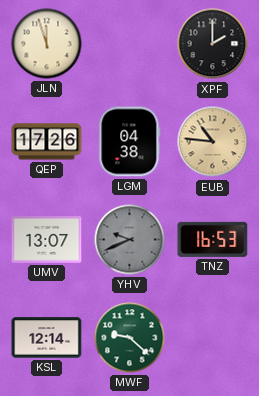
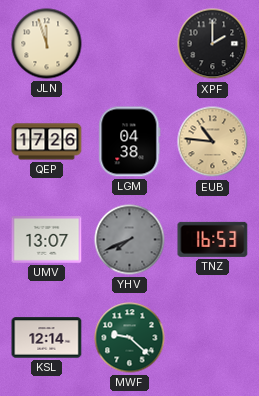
YHV: 9:41 -> 7:41
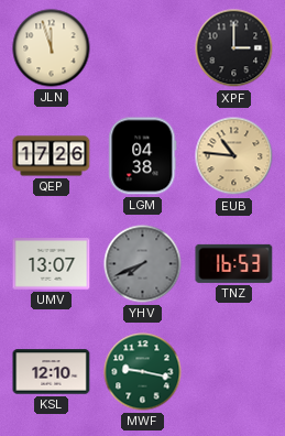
XPF: 2:00 -> 3:00
KSL: 12:14 -> 12:10
MWF: 9:22 -> 9:17
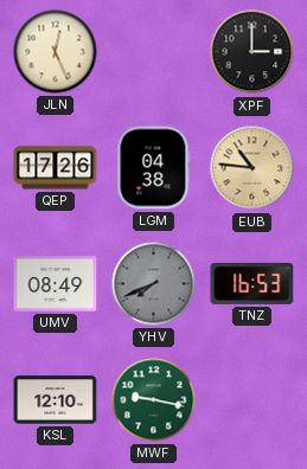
JLN: 11:57 -> 12:26
UMV: 13:07 -> 08:49
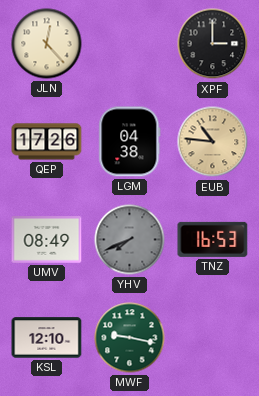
JLN: 12:26 -> 12:23
